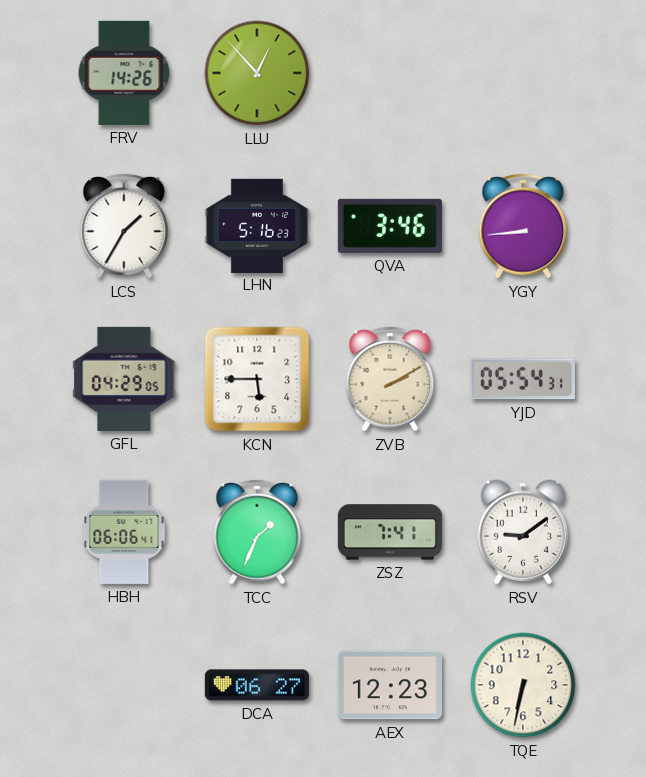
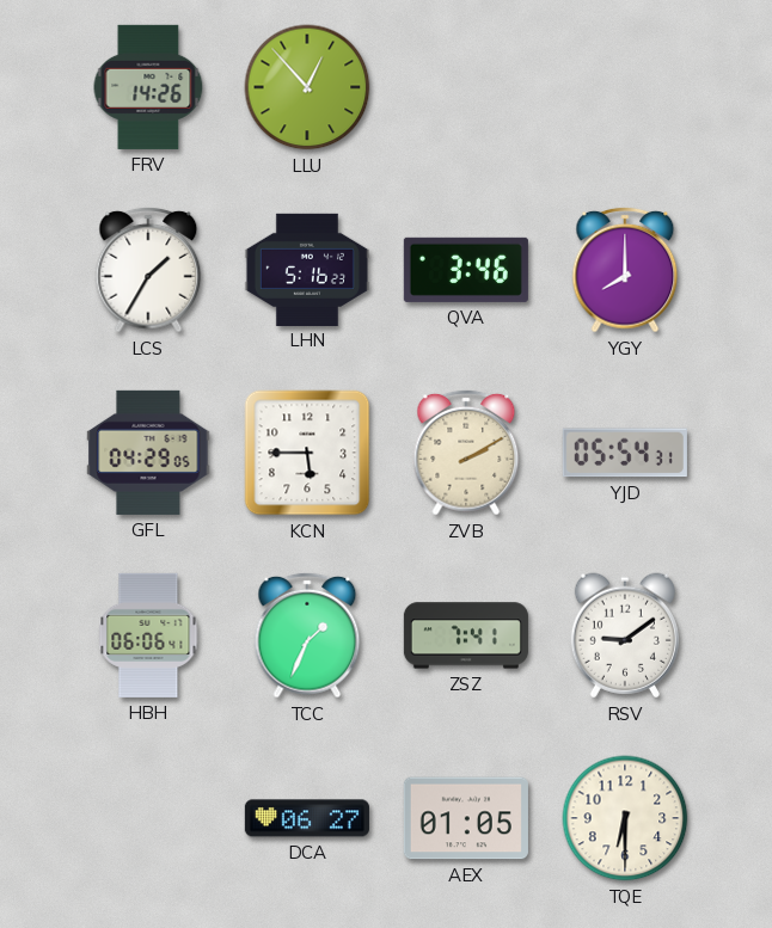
YGY: 8:44 -> 8:00
AEX: 12:23 -> 01:05
TQE: 6:32 -> 6:30
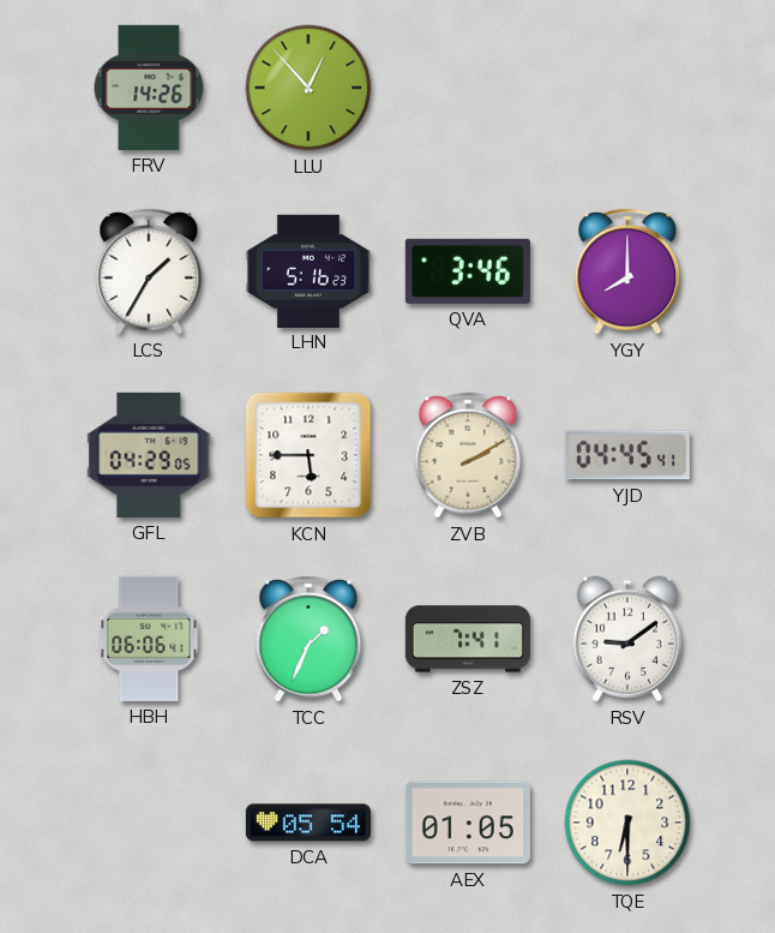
YJD: 05:54 -> 04:45
DCA: 06:27 -> 05:54
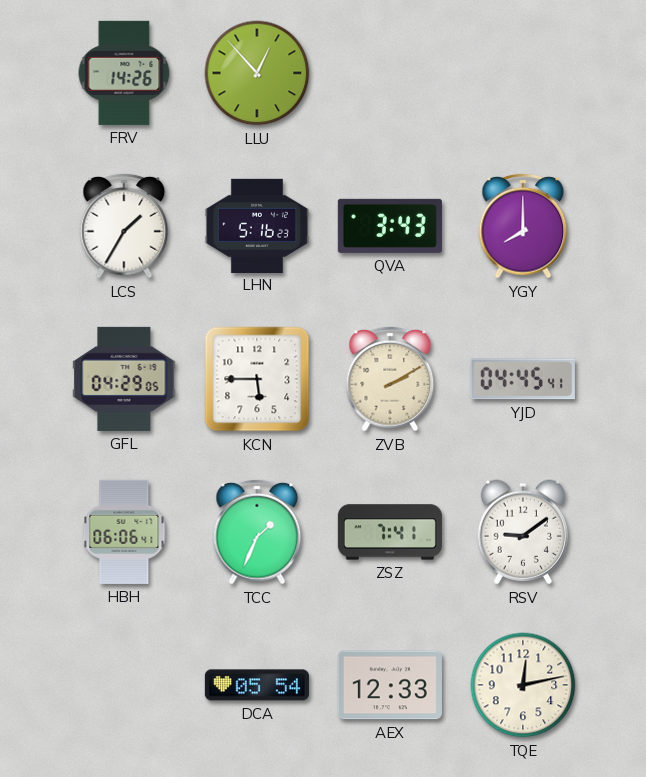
QVA: 3:46 -> 3:43
AEX: 01:05 -> 12:33
TQE: 6:30 -> 12:13
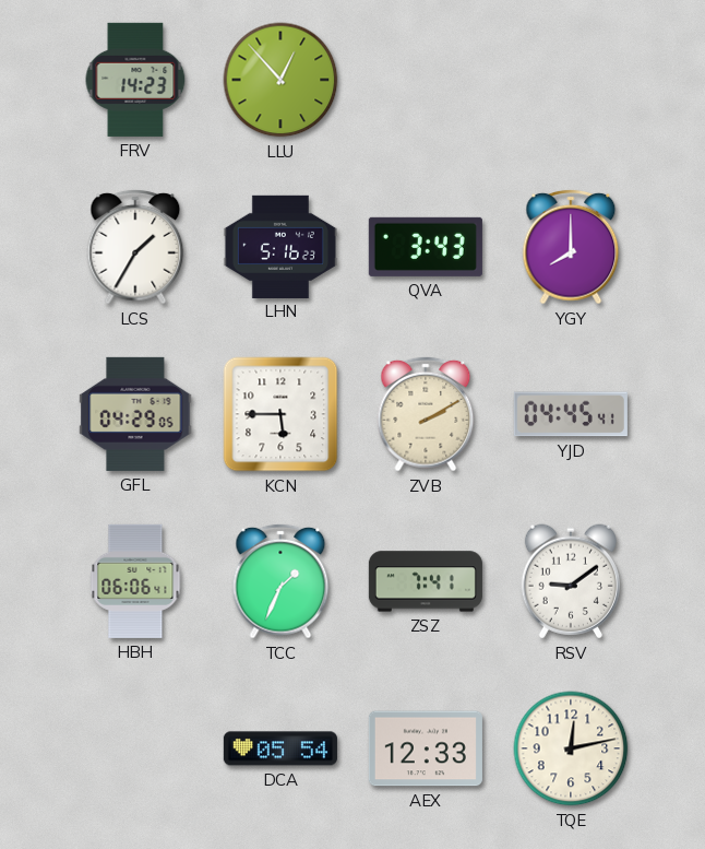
FRV: 14:26 -> 14:23
